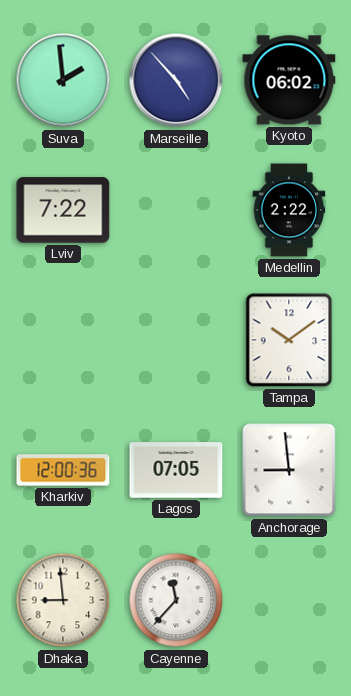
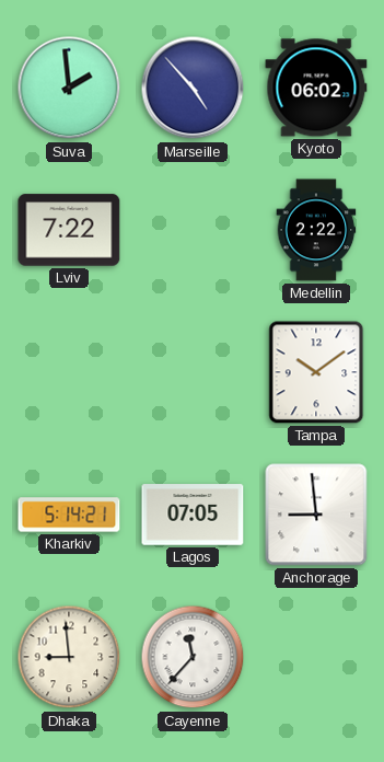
Kharkiv: 12:00 -> 5:14
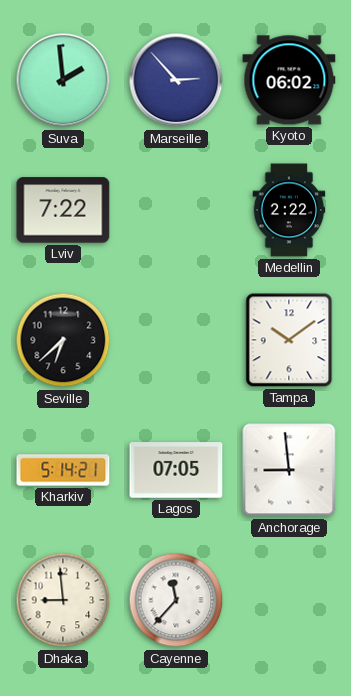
Marseille: 4:53 -> 2:53
Seville: none -> 6:38
